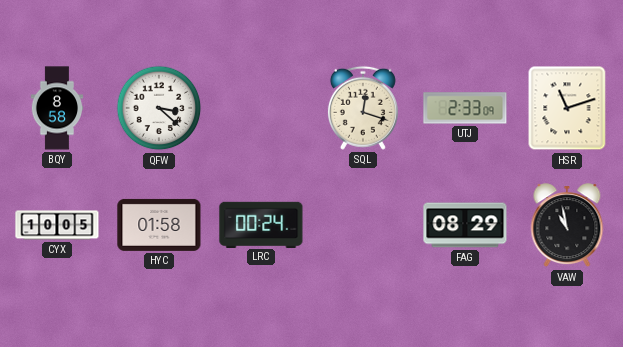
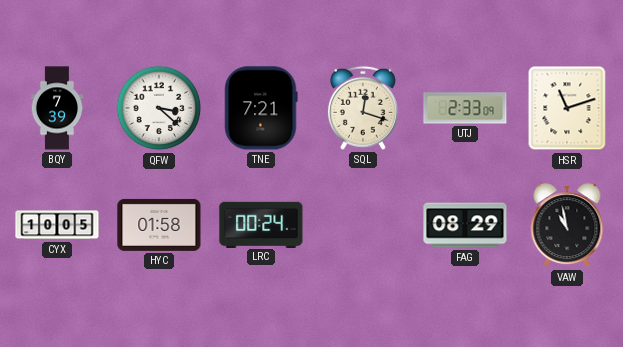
BQY: 8:58 -> 7:39
TNE: none -> 7:21
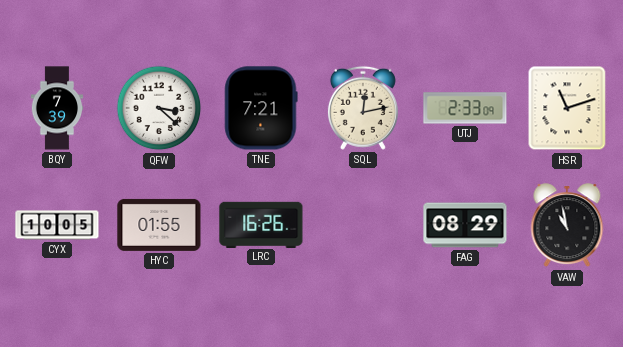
SQL: 12:18 -> 12:13
HYC: 01:58 -> 01:55
LRC: 00:24 -> 16:26
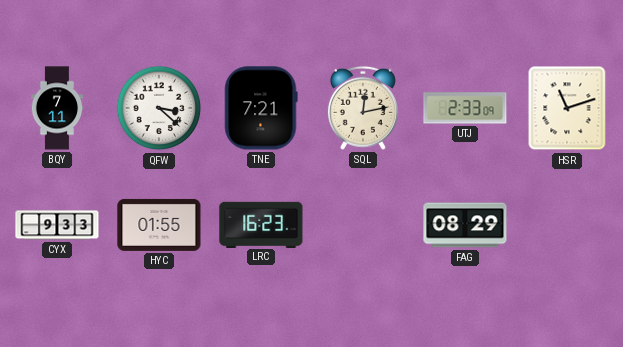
BQY: 7:39 -> 7:11
CYX: 10:05 -> 9:33
LRC: 16:26 -> 16:23
VAW: 10:58 -> none
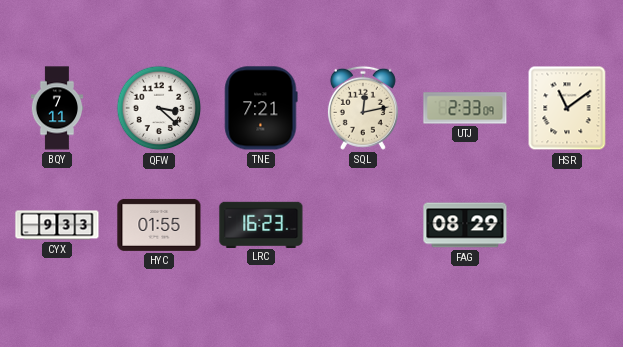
HSR: 11:12 -> 11:09
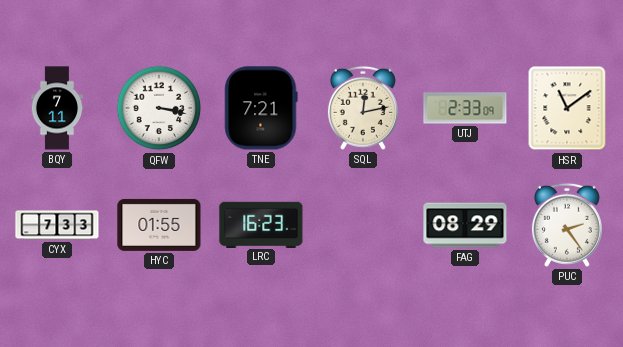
QFW: 3:22 -> 3:17
CYX: 9:33 -> 7:33
PUC: none -> 2:24
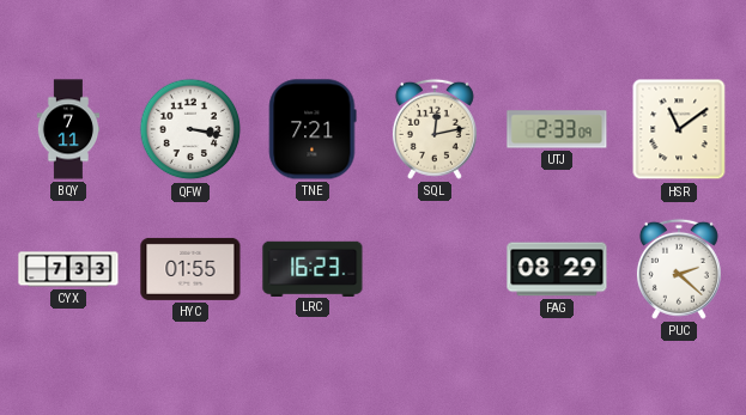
PUC: 2:24 -> 2:22
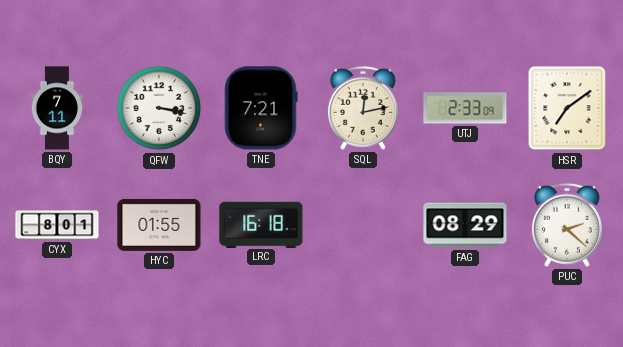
HSR: 11:09 -> 7:09
CYX: 7:33 -> 8:01
LRC: 16:23 -> 16:18
